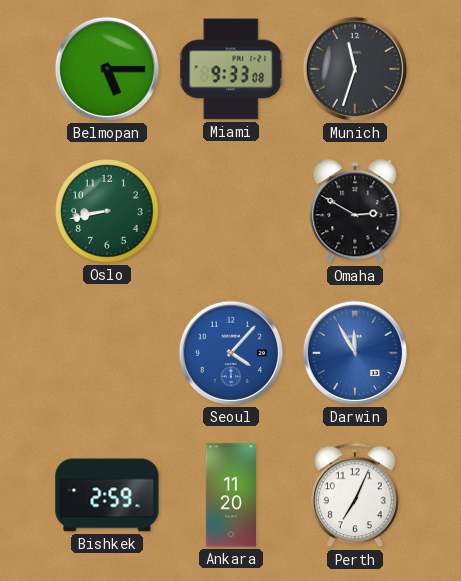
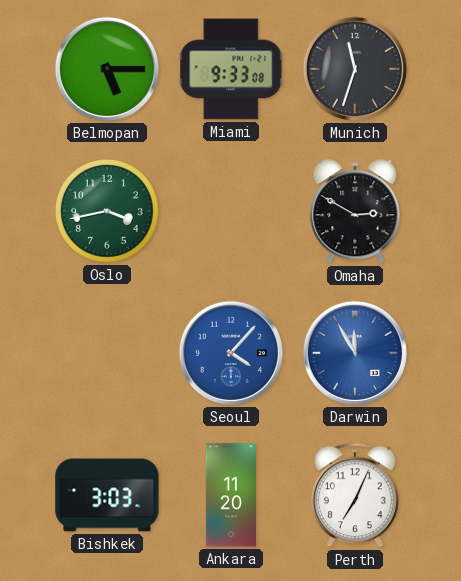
Oslo: 8:43 -> 3:43
Bishkek: 2:59 -> 3:03
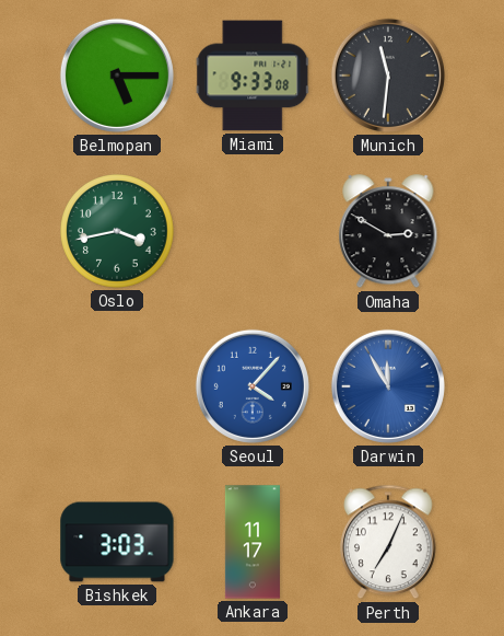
Munich: 11:33 -> 11:31
Ankara: 11:20 -> 11:17
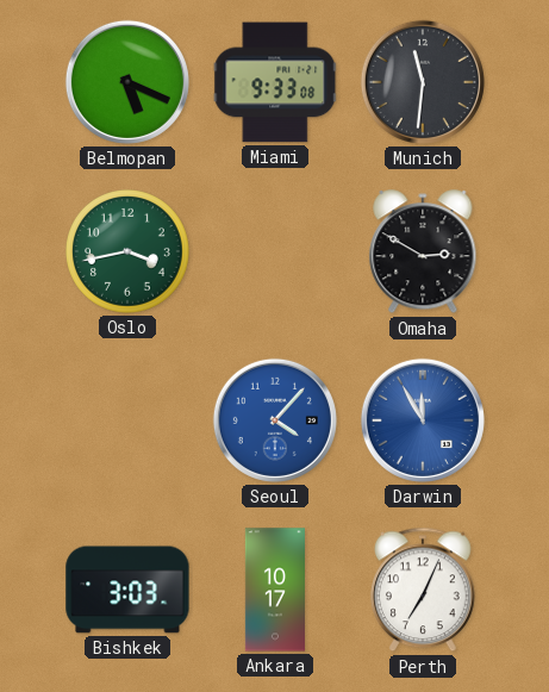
Belmopan: 5:15 -> 5:19
Ankara: 11:17 -> 10:17
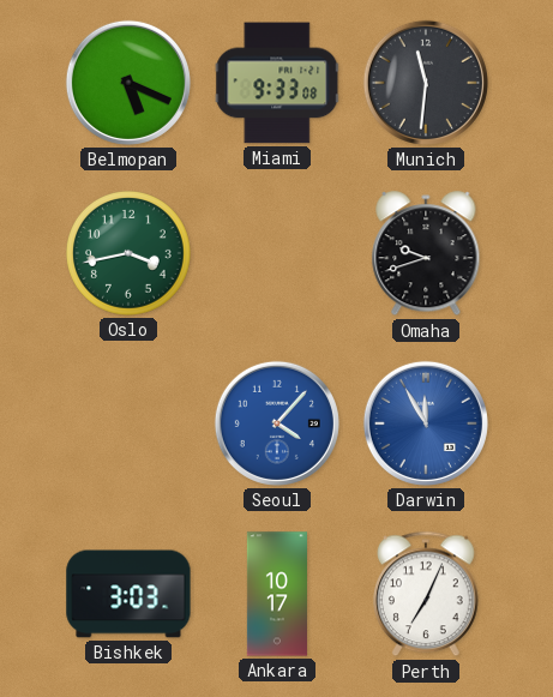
Omaha: 2:50 -> 9:42
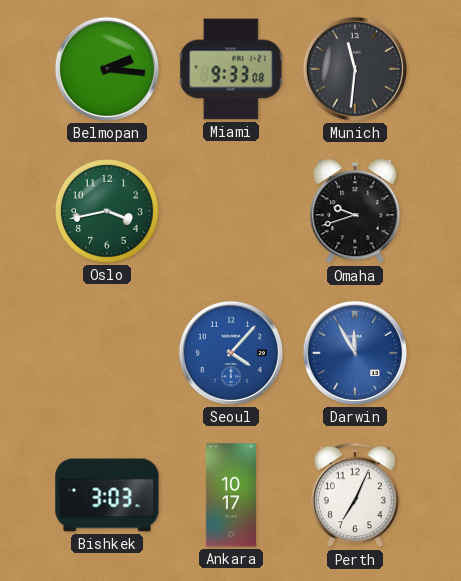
Belmopan: 5:19 -> 2:16
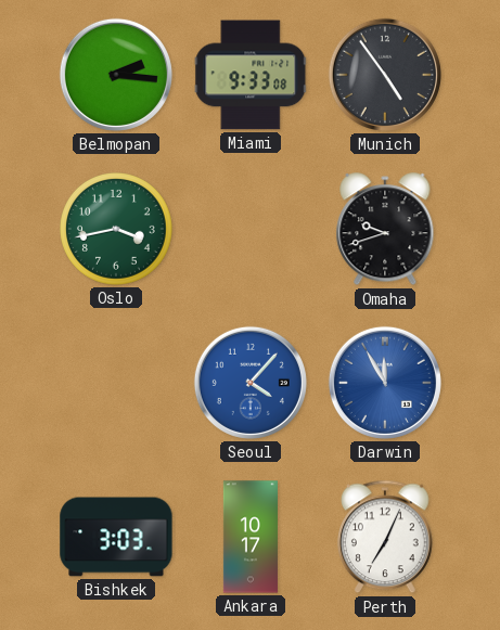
Munich: 11:31 -> 4:54
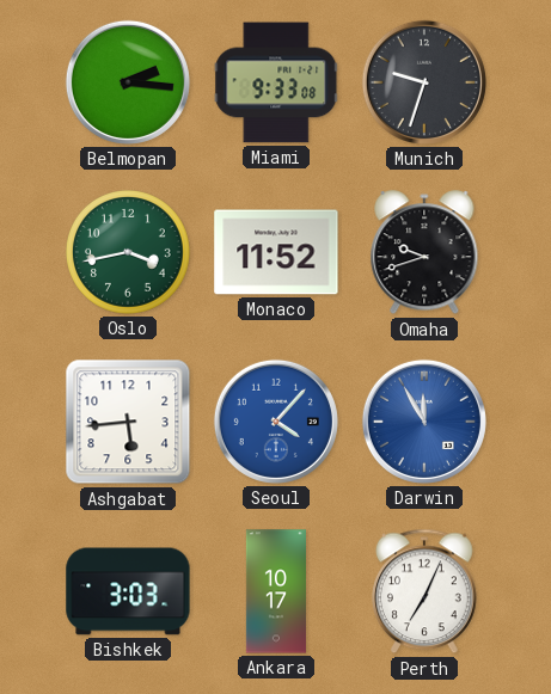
Munich: 4:54 -> 9:33
Monaco: none -> 11:52
Ashgabat: none -> 5:44
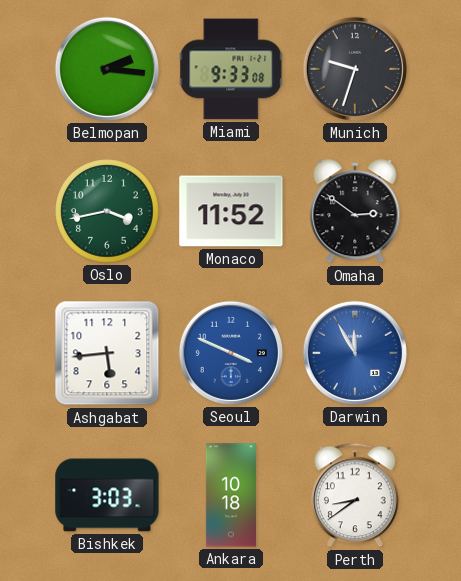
Omaha: 9:42 -> 2:51
Seoul: 4:07 -> 3:49
Ankara: 10:17 -> 10:18
Perth: 7:04 -> 8:39
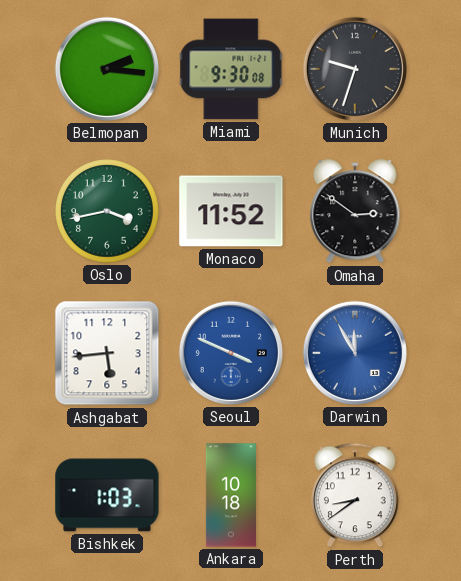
Miami: 9:33 -> 9:30
Bishkek: 3:03 -> 1:03
